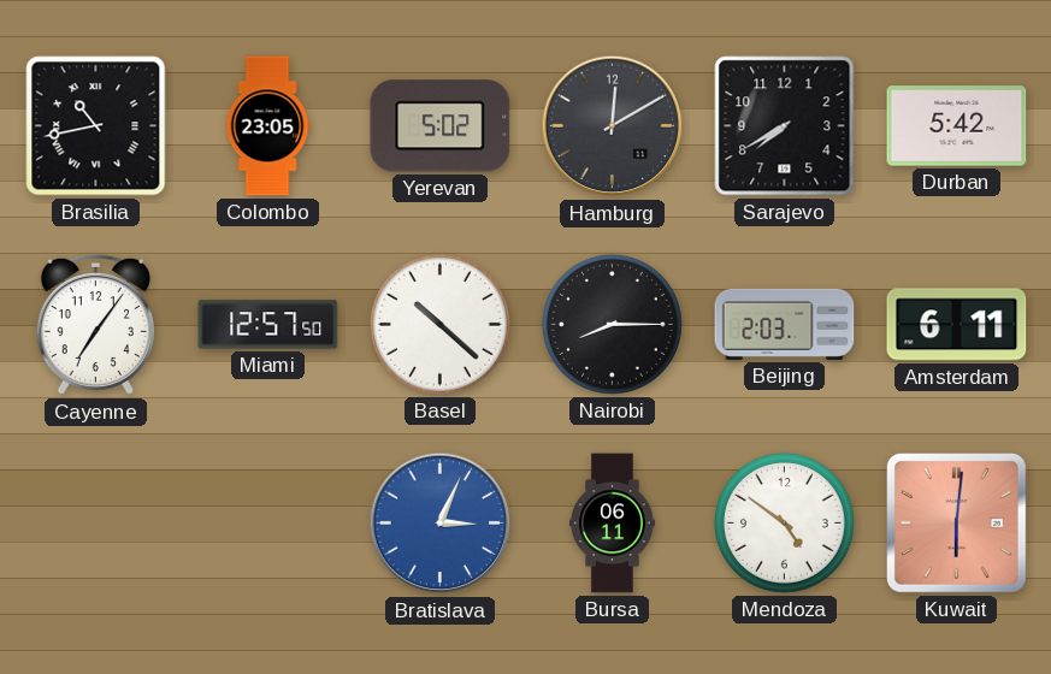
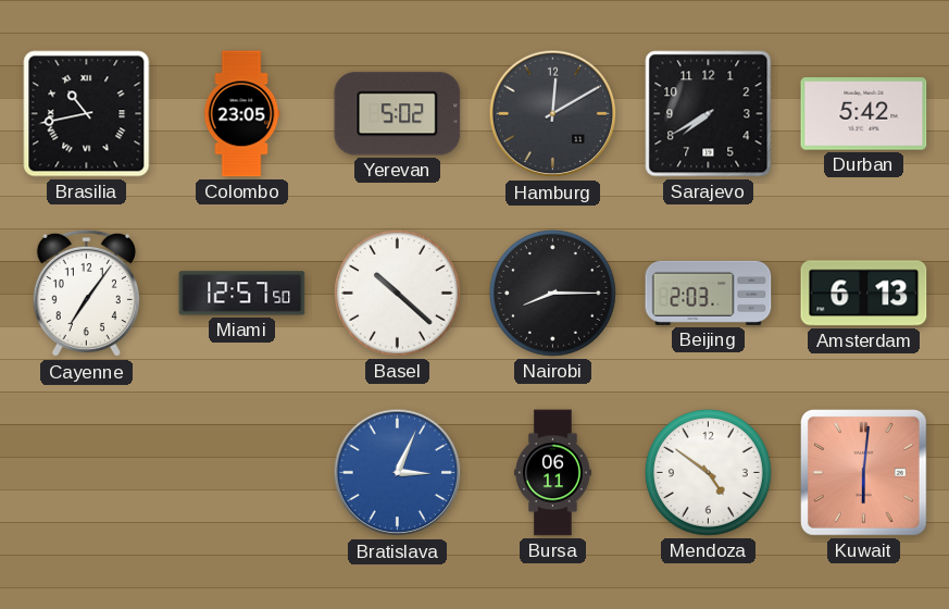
Amsterdam: 6:11 -> 6:13
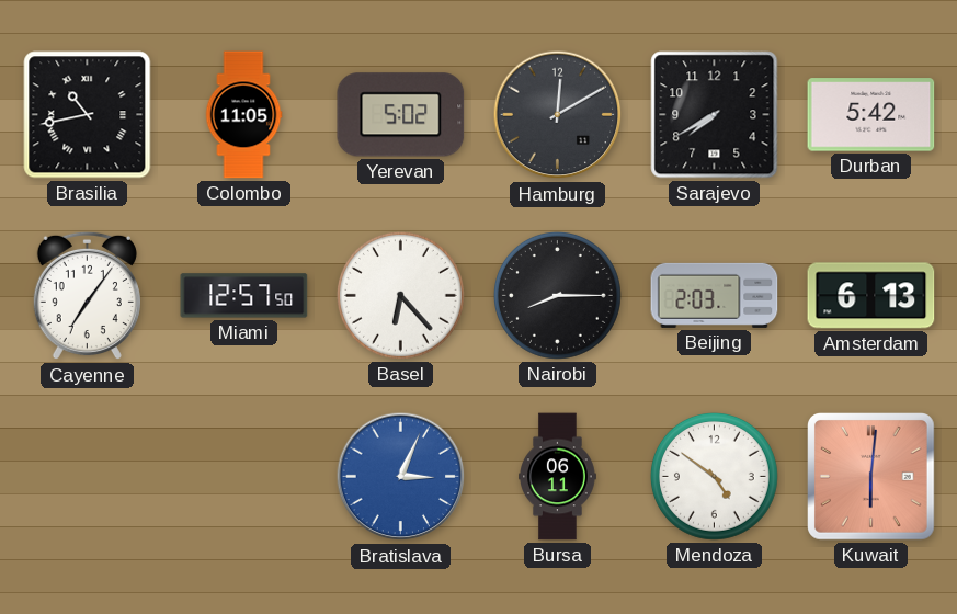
Colombo: 23:05 -> 11:05
Basel: 10:22 -> 6:23
